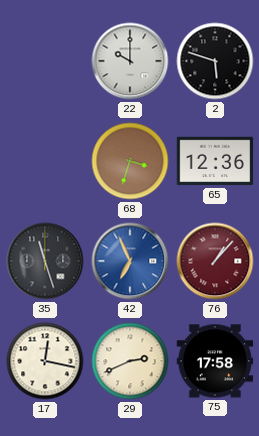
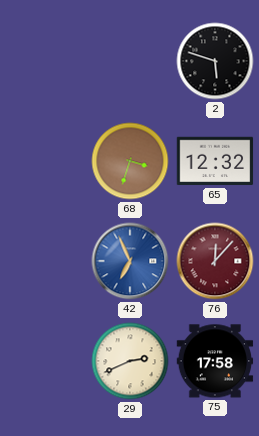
22: 10:00 -> none
65: 12:36 -> 12:32
35: 11:27 -> none
76: 1:07 -> 12:07
17: 12:17 -> none
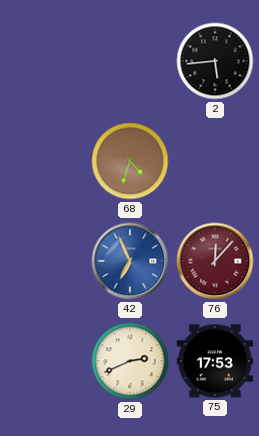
2: 5:48 -> 5:44
68: 3:33 -> 4:33
65: 12:32 -> none
75: 17:58 -> 17:53
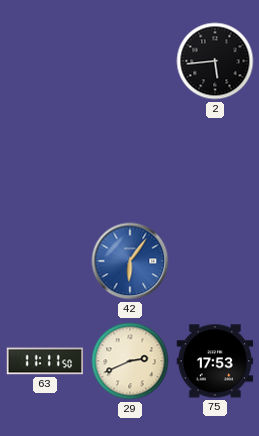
68: 4:33 -> none
42: 6:56 -> 6:06
76: 12:07 -> none
63: none -> 11:11
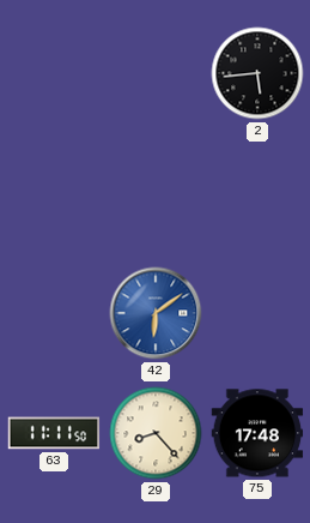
42: 6:06 -> 6:09
29: 2:41 -> 8:23
75: 17:53 -> 17:48
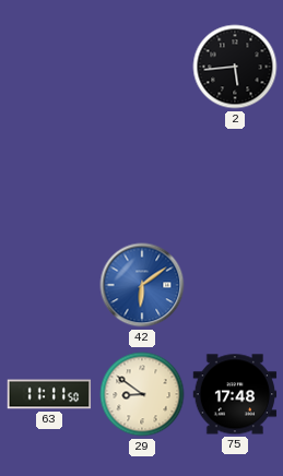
29: 8:23 -> 8:51
